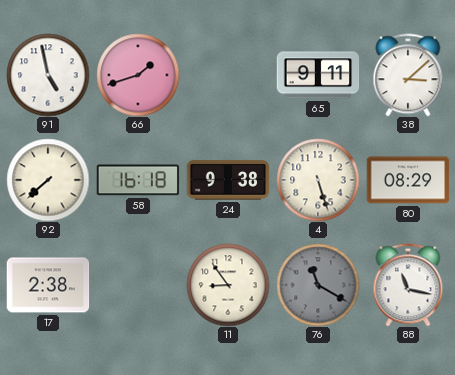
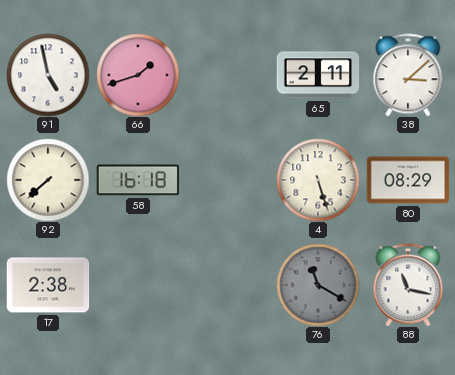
65: 9:11 -> 2:11
24: 9:38 -> none
11: 8:54 -> none
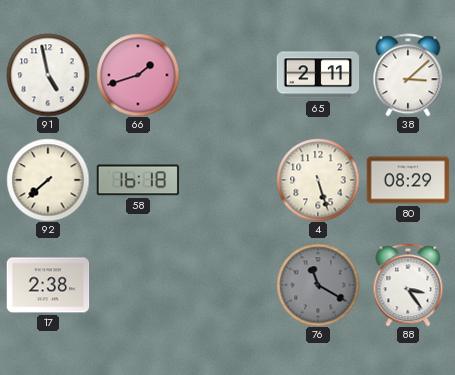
88: 11:17 -> 3:24
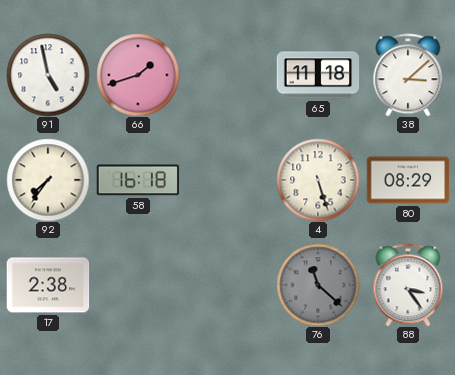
65: 2:11 -> 11:18
92: 7:38 -> 7:36
76: 11:20 -> 11:22
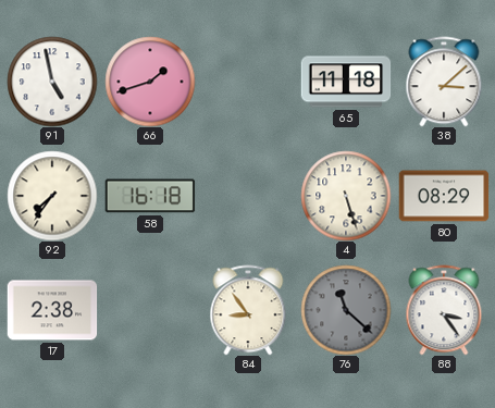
84: none -> 8:54
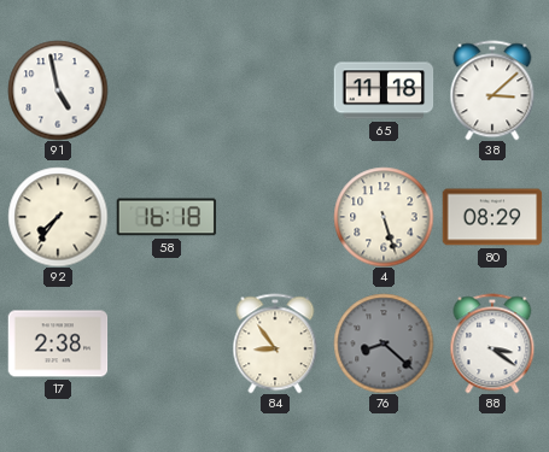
66: 1:42 -> none
76: 11:22 -> 8:22
88: 3:24 -> 3:21
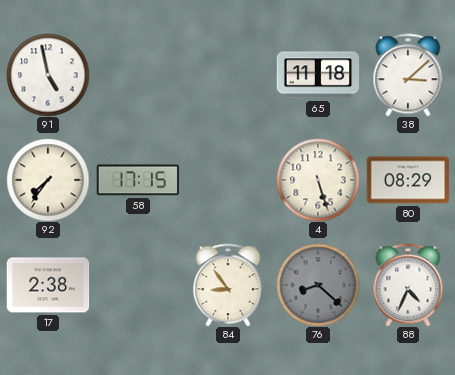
58: 16:18 -> 17:15
88: 3:21 -> 4:34
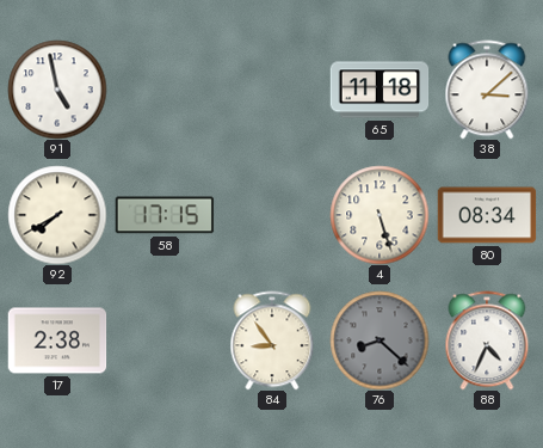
92: 7:36 -> 7:40
80: 08:29 -> 08:34
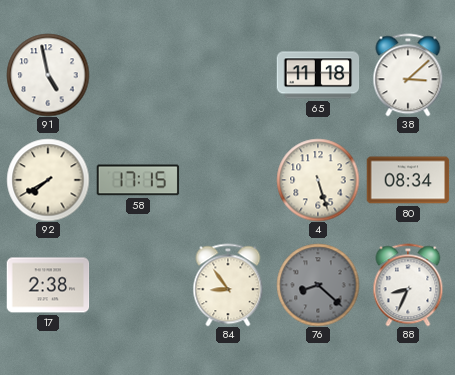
88: 4:34 -> 8:34
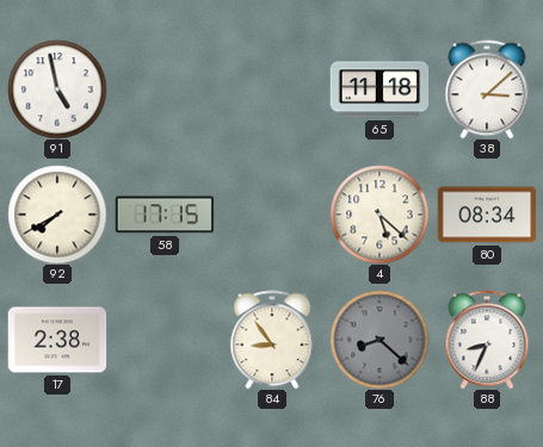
4: 5:27 -> 5:22
